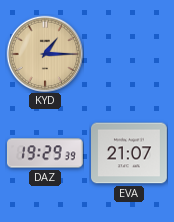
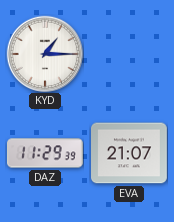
KYD dial: champagne -> white
DAZ: 19:29 -> 11:29
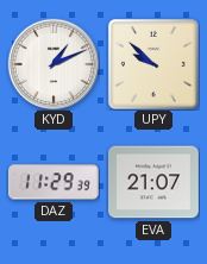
KYD: 1:15 -> 1:11
UPY: none -> 9:52
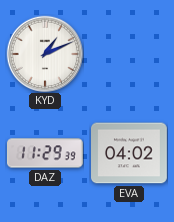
UPY: 9:52 -> none
EVA: 21:07 -> 04:02
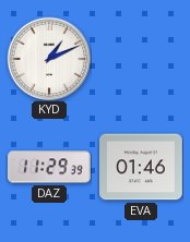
EVA: 04:02 -> 01:46
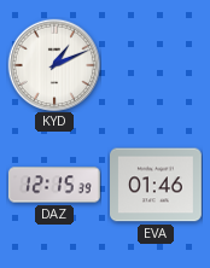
DAZ: 11:29 -> 12:15
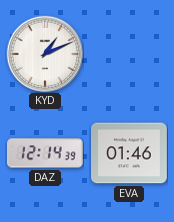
DAZ: 12:15 -> 12:14
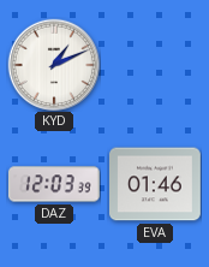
DAZ: 12:14 -> 12:03
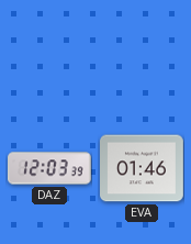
KYD: 1:11 -> none
